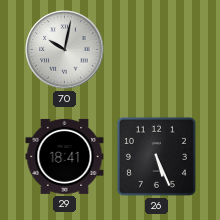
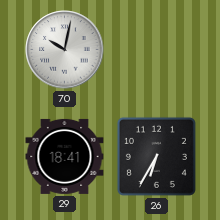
26: 5:26 -> 6:35
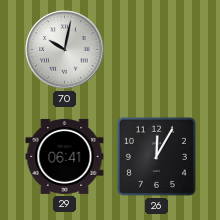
29: 18:41 -> 06:41
26: 6:35 -> 12:05
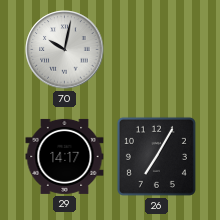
29: 06:41 -> 14:17
26: 12:05 -> 7:05
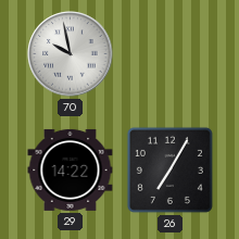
70: 10:02 -> 9:58
29: 14:17 -> 14:22
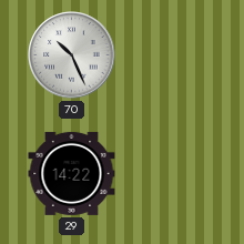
70: 9:58 -> 10:26
26: 7:05 -> none
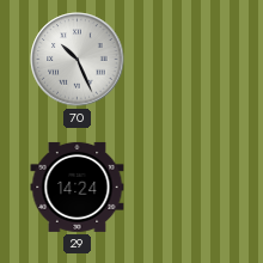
29: 14:22 -> 14:24
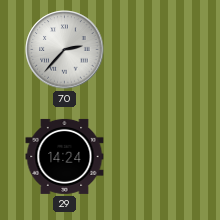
70: 10:26 -> 2:37
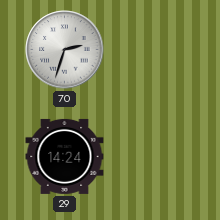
70: 2:37 -> 2:33
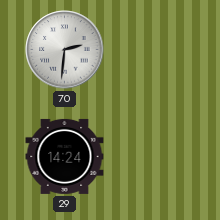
70: 2:33 -> 2:31
